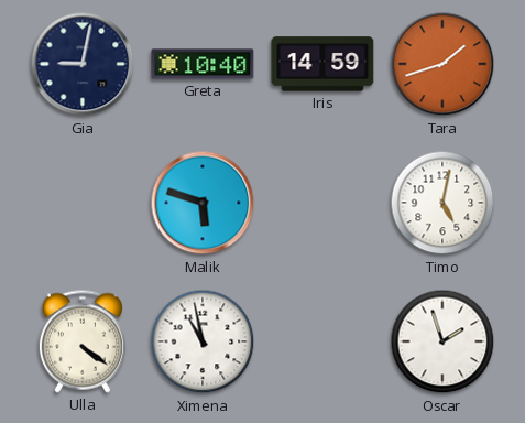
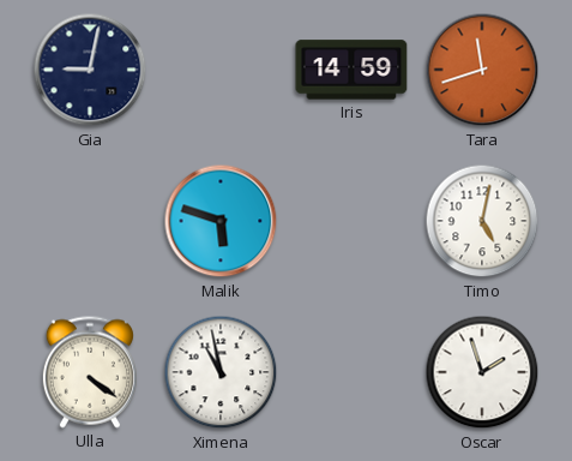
Greta: 10:40 -> none
Tara: 1:42 -> 11:42
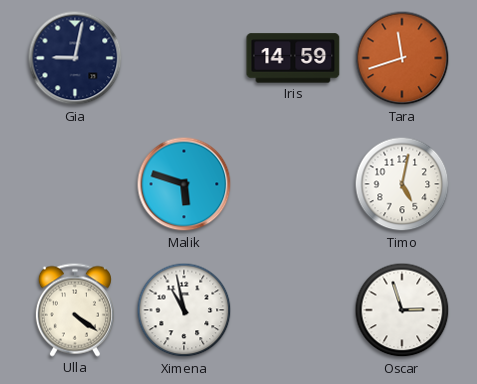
Oscar: 1:57 -> 2:57
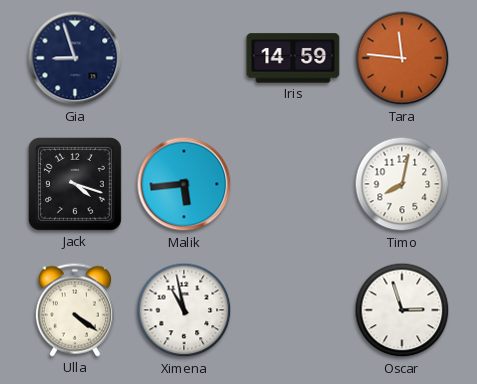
Gia: 9:02 -> 8:57
Tara: 11:42 -> 11:46
Jack: none -> 4:18
Malik: 5:48 -> 5:44
Timo: 5:02 -> 8:02
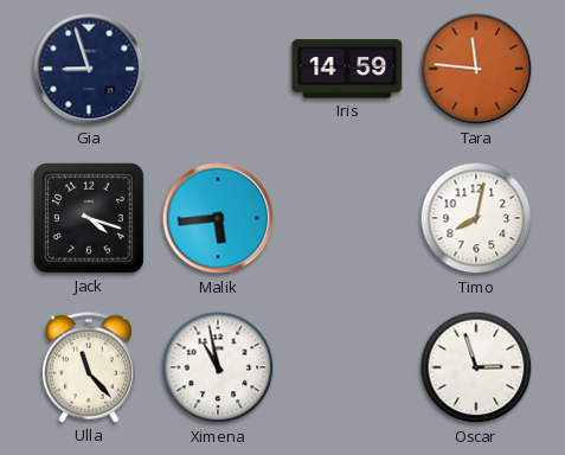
Ulla: 4:21 -> 11:23
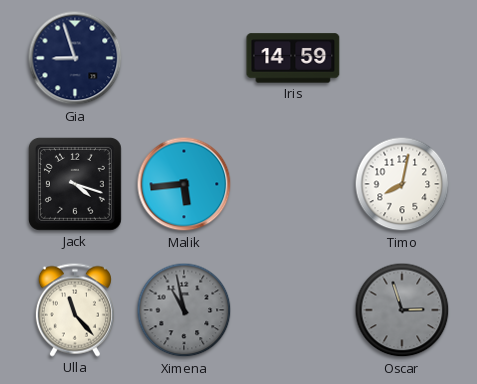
Tara: 11:46 -> none
Ximena dial: white -> grey
Oscar dial: white -> grey
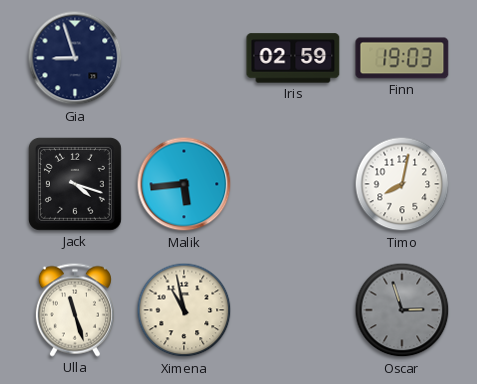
Iris: 14:59 -> 02:59
Finn: none -> 19:03
Ulla: 11:23 -> 11:27
Ximena dial: grey -> cream
